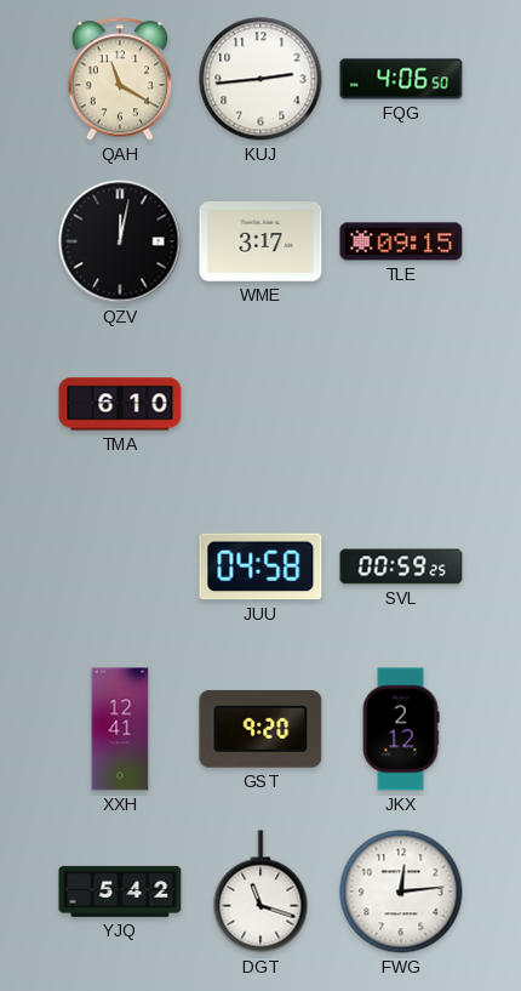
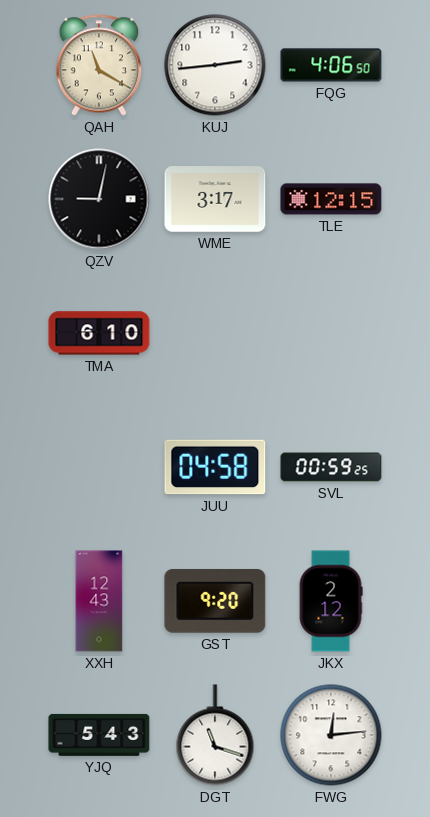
QZV: 12:02 -> 9:02
TLE: 09:15 -> 12:15
XXH: 12:41 -> 12:43
YJQ: 5:42 -> 5:43
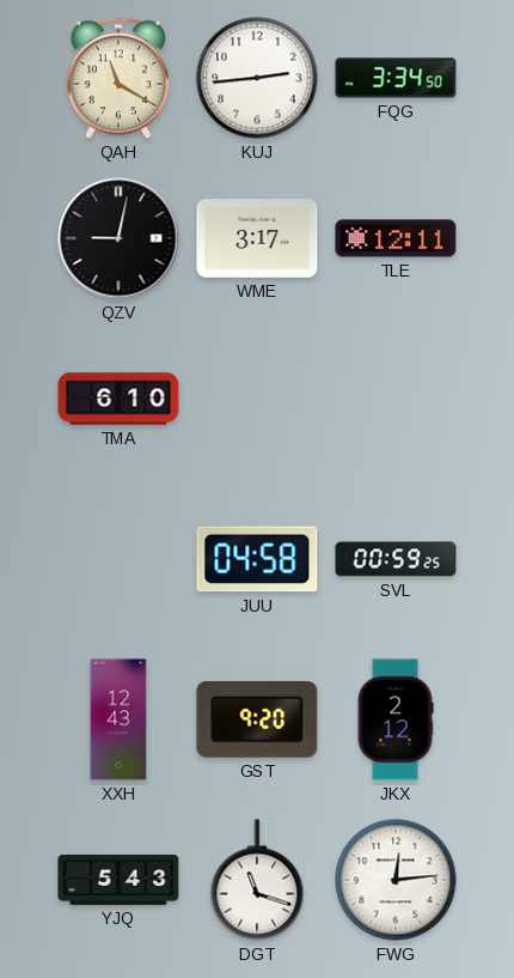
FQG: 4:06 -> 3:34
TLE: 12:15 -> 12:11
